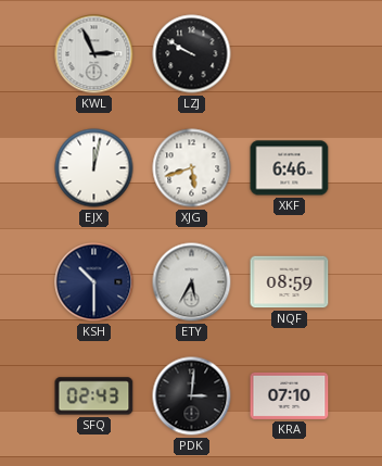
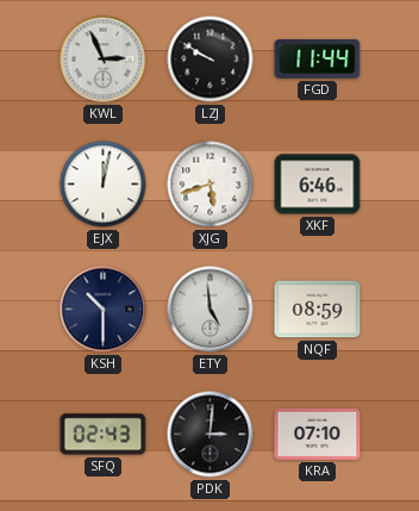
FGD: none -> 11:44
ETY: 5:35 -> 4:59
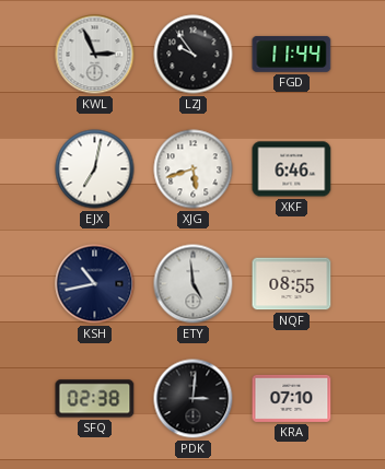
LZJ: 9:50 -> 9:54
EJX: 12:02 -> 7:02
KSH: 10:30 -> 10:43
NQF: 08:59 -> 08:55
SFQ: 02:43 -> 02:38
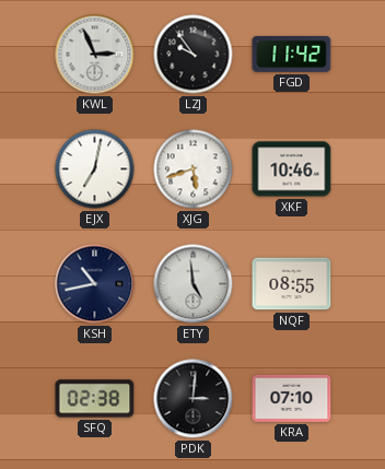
FGD: 11:44 -> 11:42
XKF: 6:46 -> 10:46
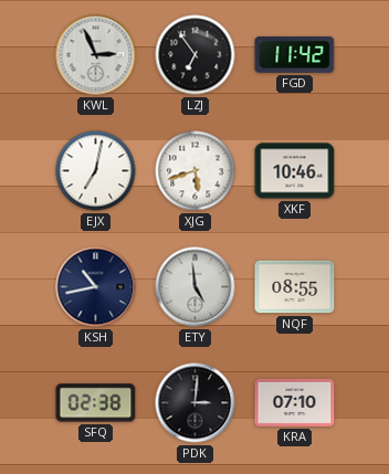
LZJ: 9:54 -> 6:54
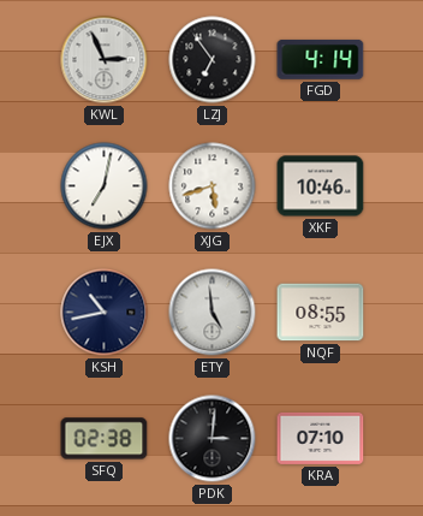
FGD: 11:42 -> 4:14
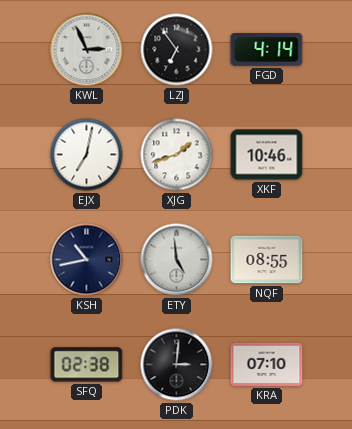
XJG: 5:42 -> 1:42
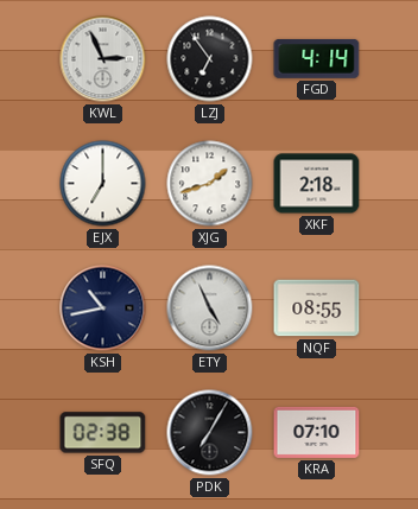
EJX: 7:02 -> 7:00
XKF: 10:46 -> 2:18
ETY: 4:59 -> 4:56
PDK: 3:01 -> 7:05
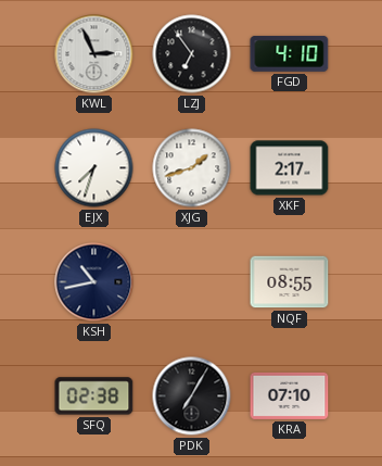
FGD: 4:14 -> 4:10
EJX: 7:00 -> 7:33
XKF: 2:18 -> 2:17
ETY: 4:56 -> none
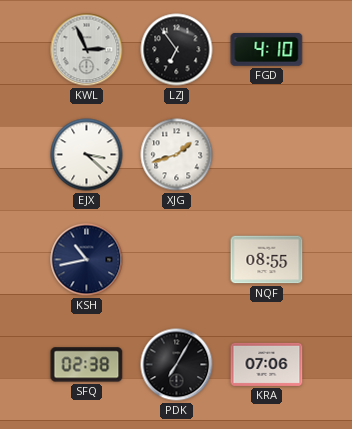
EJX: 7:33 -> 3:22
XKF: 2:17 -> none
KRA: 07:10 -> 07:06
